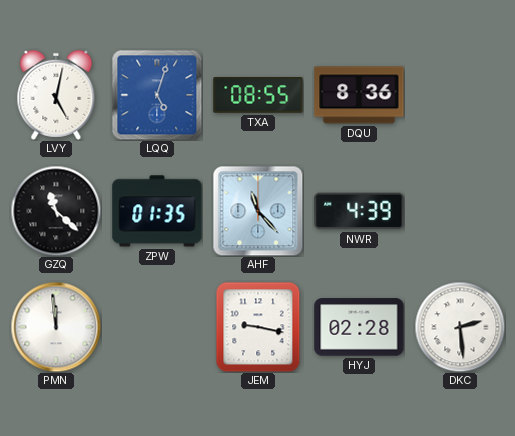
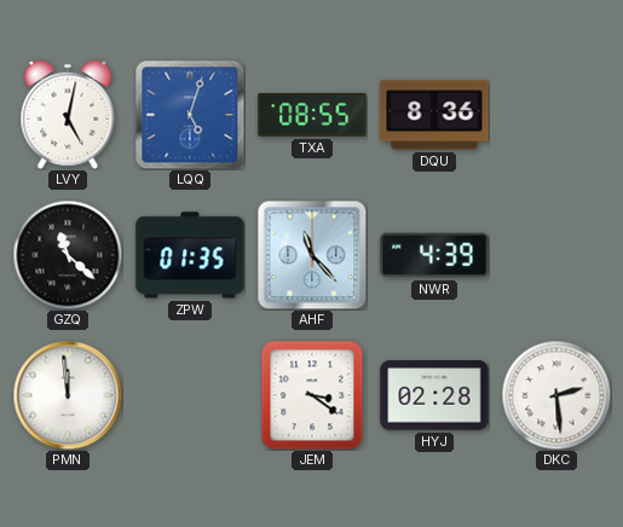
JEM: 9:17 -> 3:21
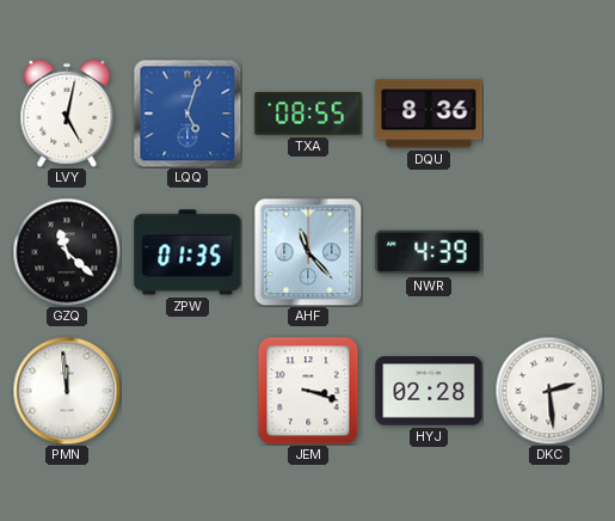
JEM: 3:21 -> 3:18
